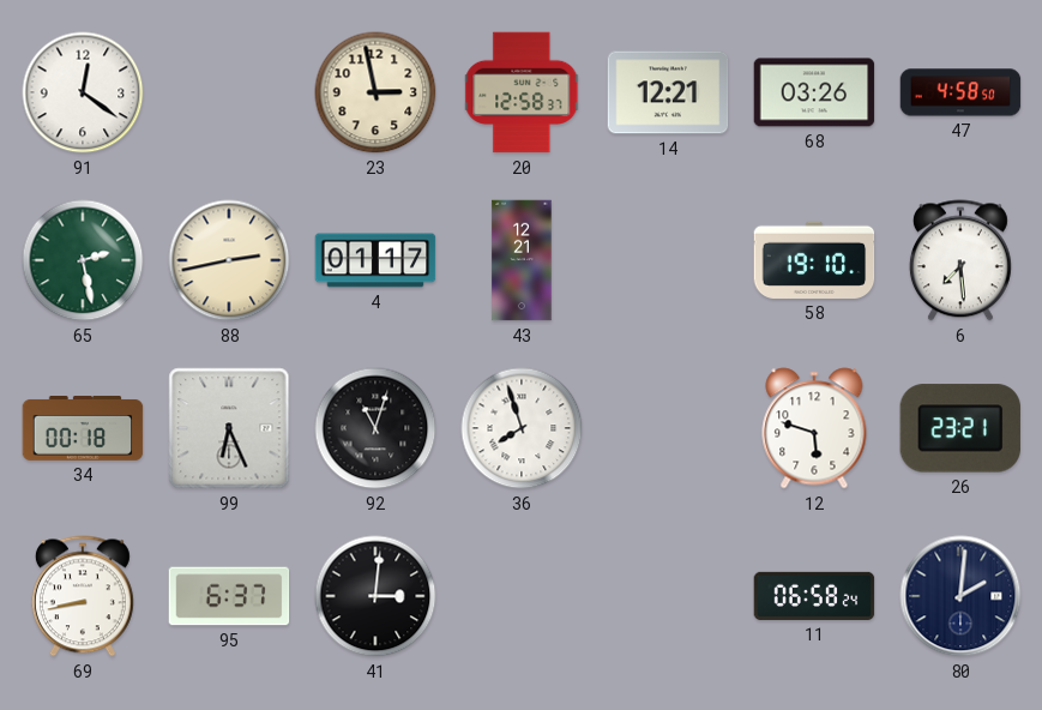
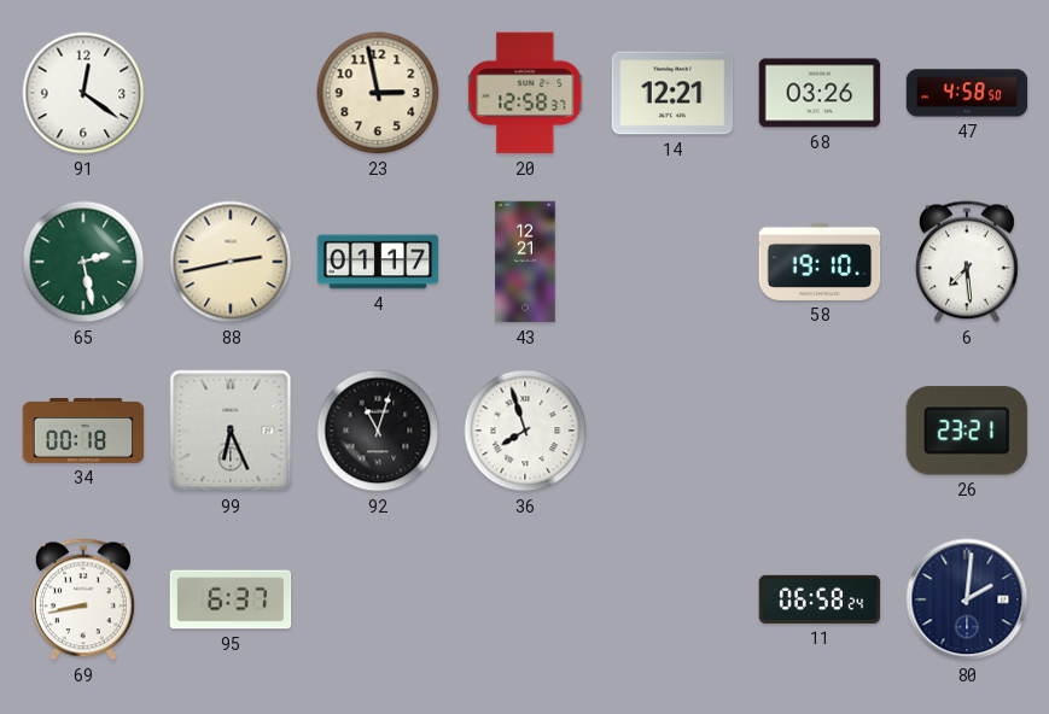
12: 5:48 -> none
41: 3:01 -> none
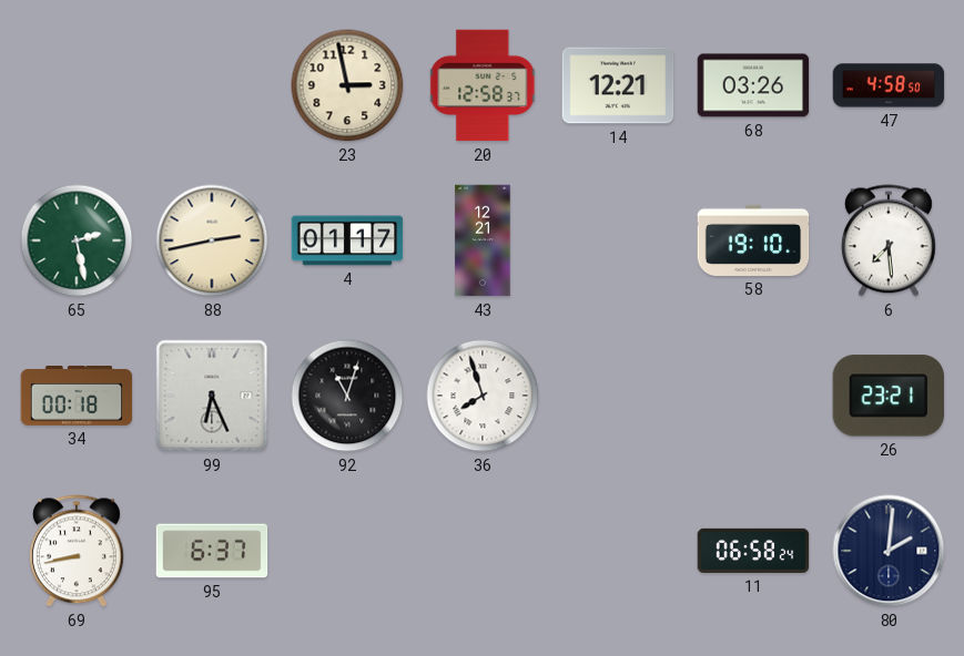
91: 12:21 -> none
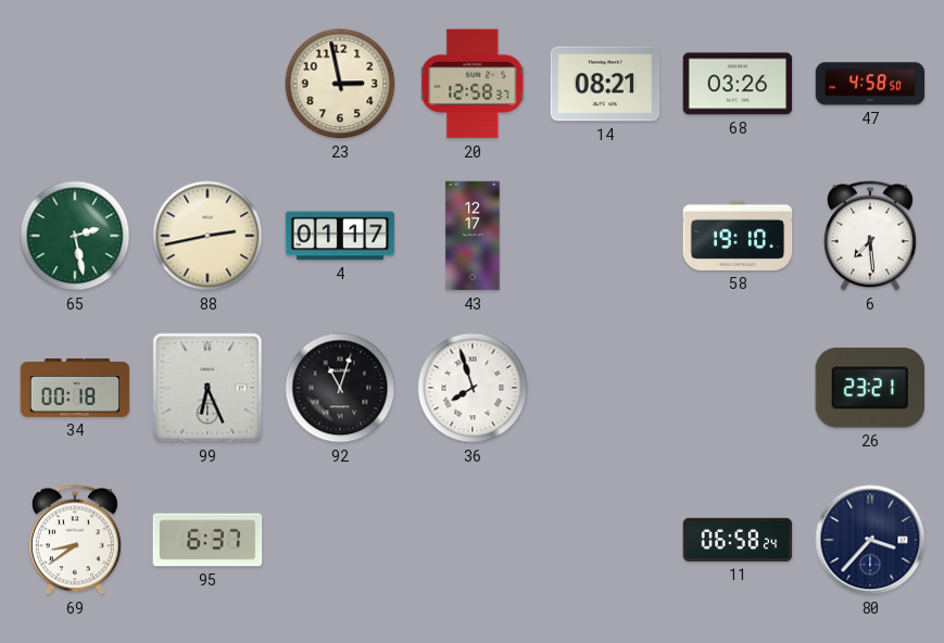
14: 12:21 -> 08:21
43: 12:21 -> 12:17
69: 8:43 -> 8:39
80: 2:01 -> 3:37
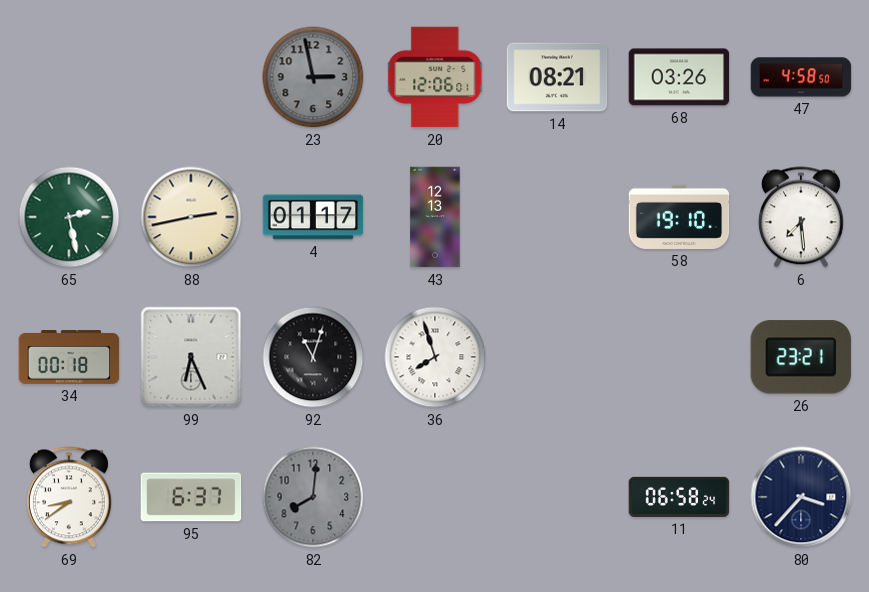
23 dial: cream -> grey
20: 12:58 -> 12:06
43: 12:17 -> 12:13
82: none -> 8:01
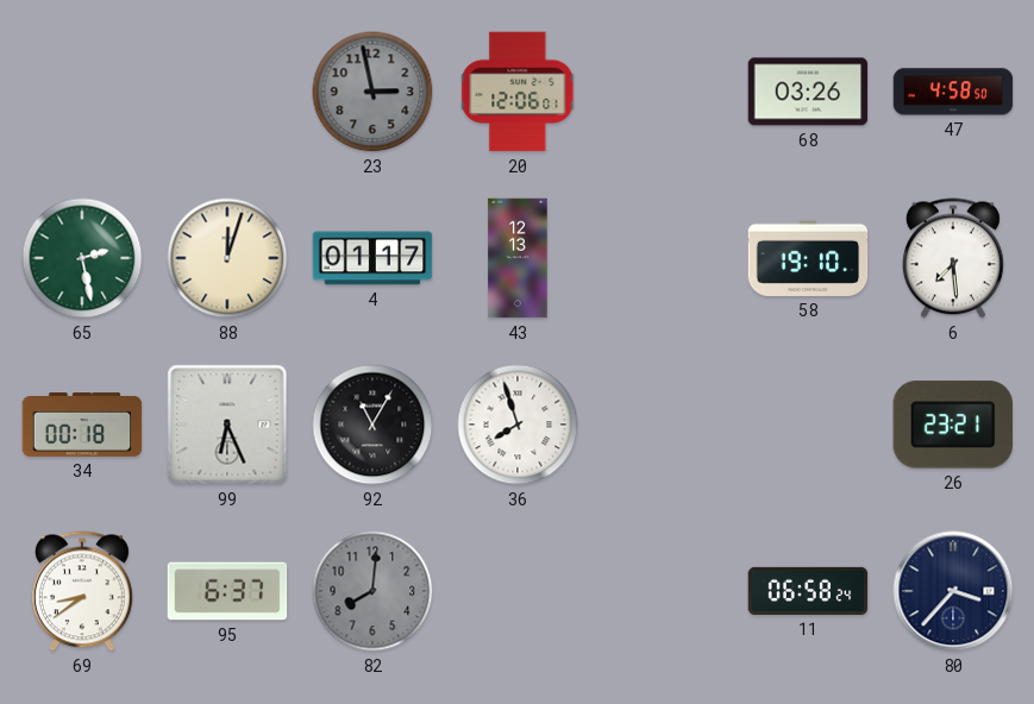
14: 08:21 -> none
88: 2:43 -> 12:03
92: 11:03 -> 11:05
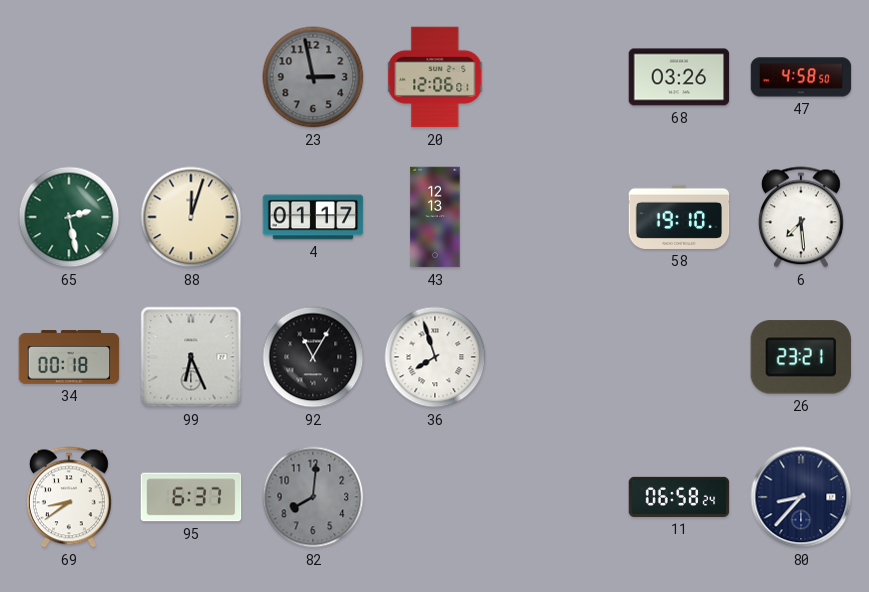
80: 3:37 -> 8:37
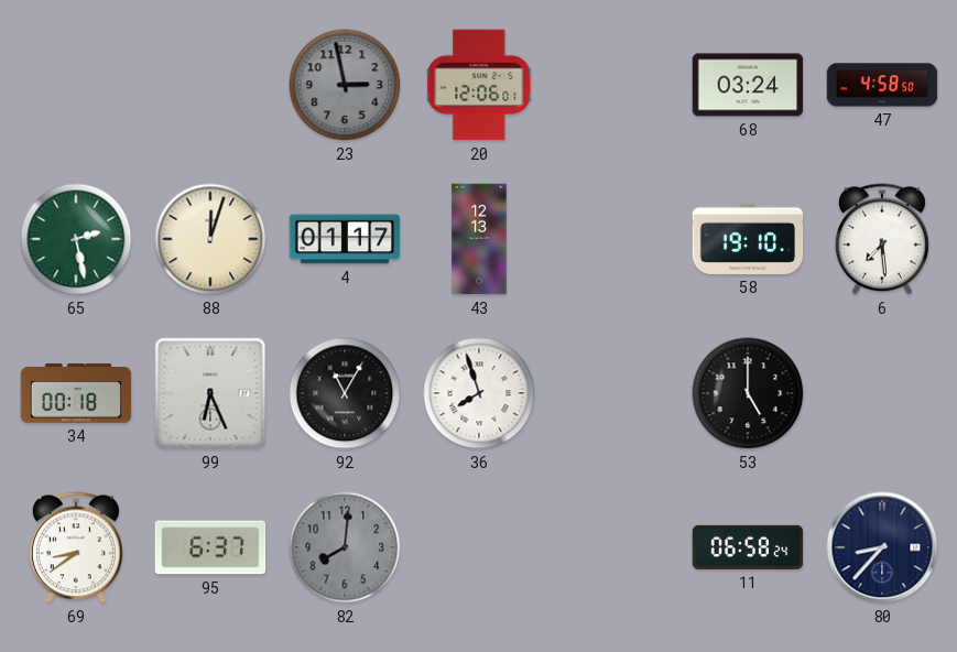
68: 03:26 -> 03:24
53: none -> 5:00
26: 23:21 -> none
